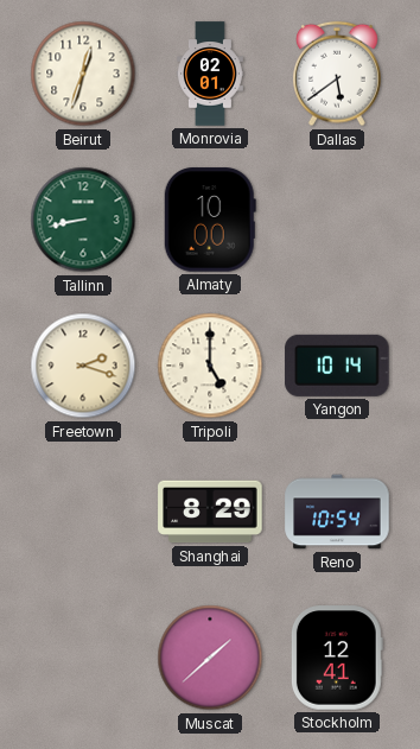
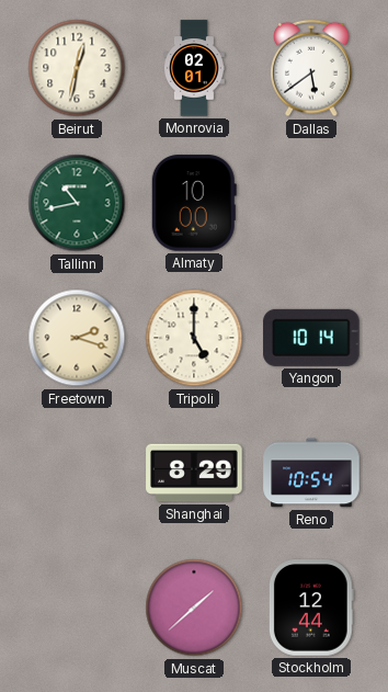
Beirut: 12:33 -> 12:32
Tallinn: 8:43 -> 10:43
Stockholm: 12:41 -> 12:44
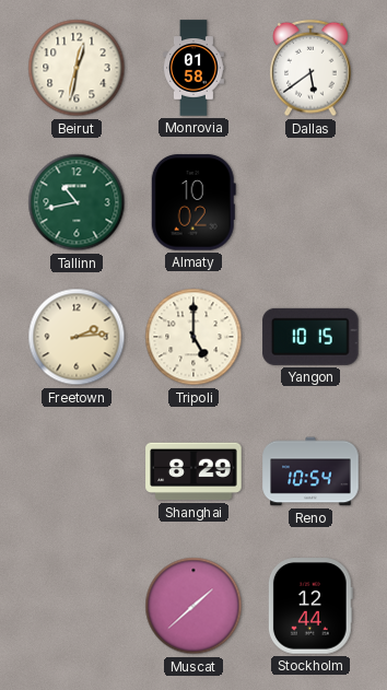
Monrovia: 02:01 -> 01:58
Almaty: 10:00 -> 10:02
Freetown: 2:18 -> 2:14
Yangon: 10:14 -> 10:15
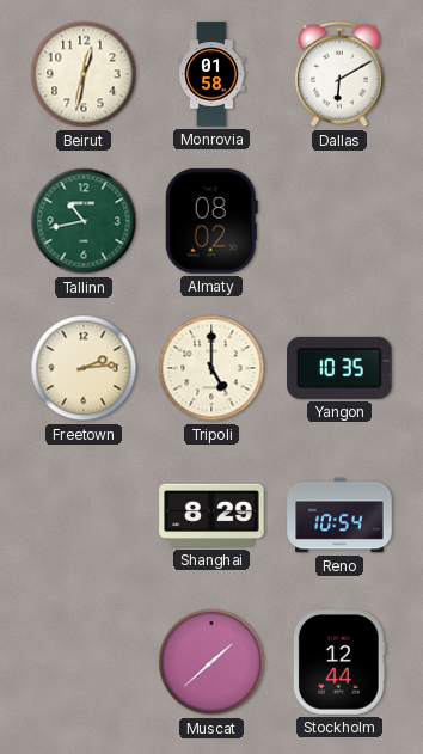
Dallas: 5:39 -> 6:10
Almaty: 10:02 -> 08:02
Yangon: 10:15 -> 10:35
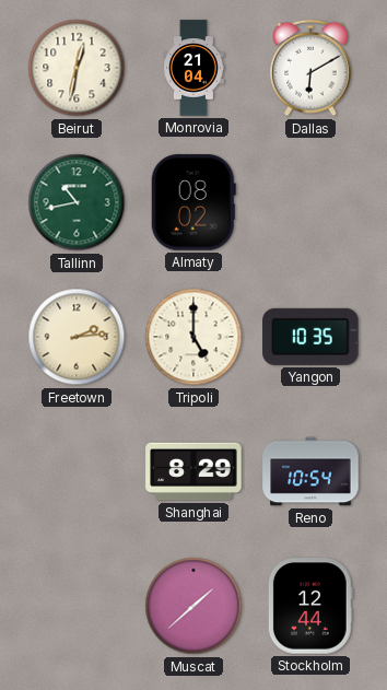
Monrovia: 01:58 -> 21:04
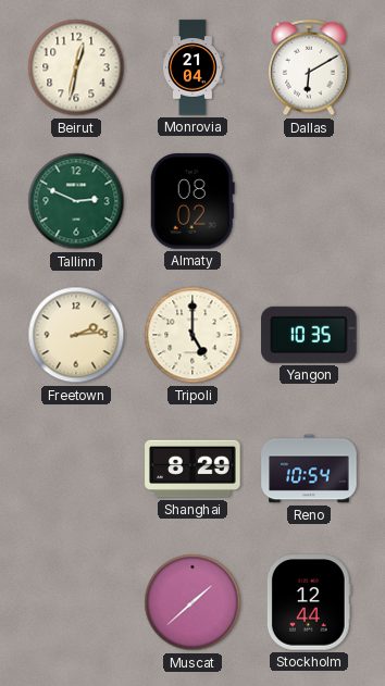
Tallinn: 10:43 -> 2:49
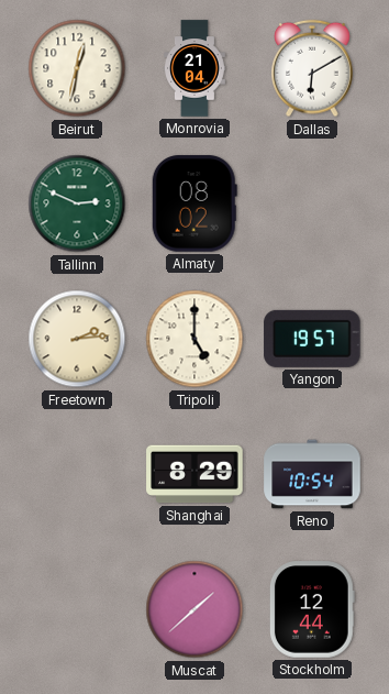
Yangon: 10:35 -> 19:57
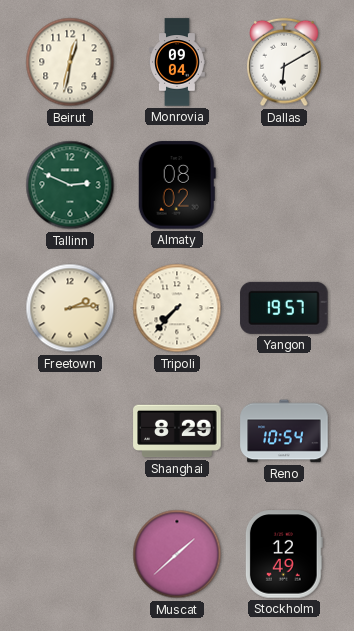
Monrovia: 21:04 -> 09:04
Tripoli: 5:00 -> 7:37
Stockholm: 12:44 -> 12:49
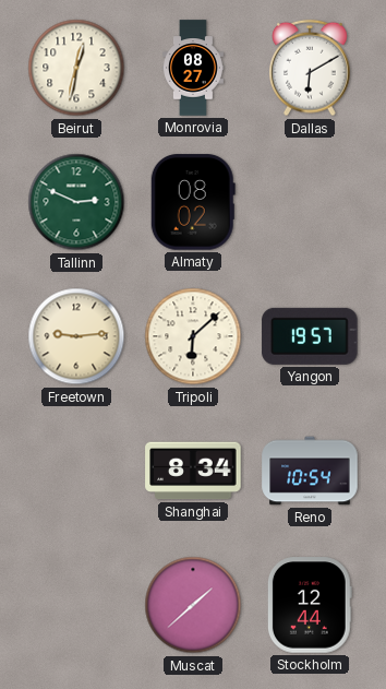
Monrovia: 09:04 -> 08:27
Freetown: 2:14 -> 9:14
Tripoli: 7:37 -> 6:08
Shanghai: 8:29 -> 8:34
Stockholm: 12:49 -> 12:44
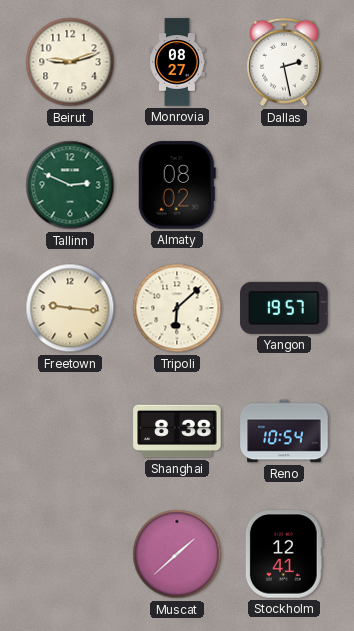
Beirut: 12:32 -> 9:12
Dallas: 6:10 -> 2:28
Freetown: 9:14 -> 9:16
Shanghai: 8:34 -> 8:38
Stockholm: 12:44 -> 12:41
